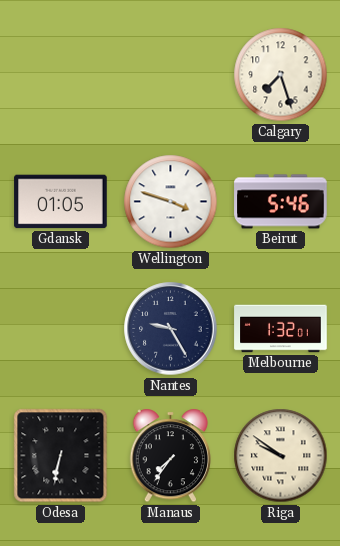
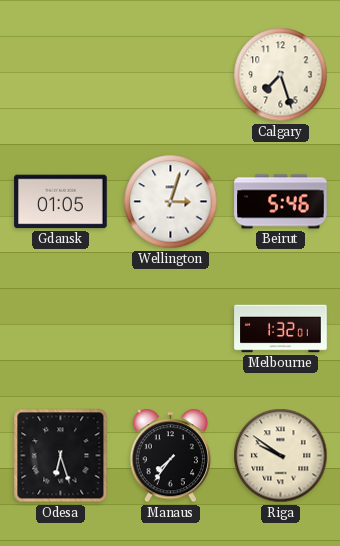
Wellington: 3:48 -> 3:03
Nantes: 9:25 -> none
Odesa: 6:32 -> 6:27
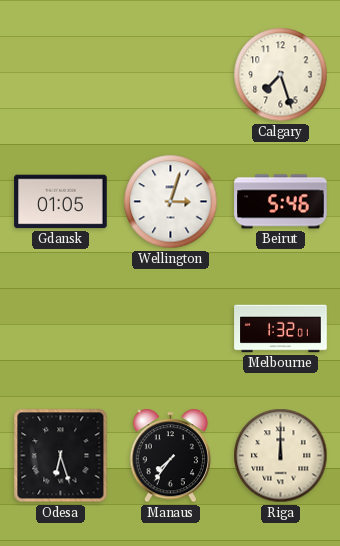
Riga: 9:51 -> 12:00
